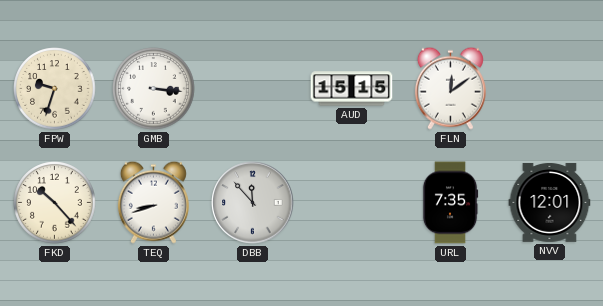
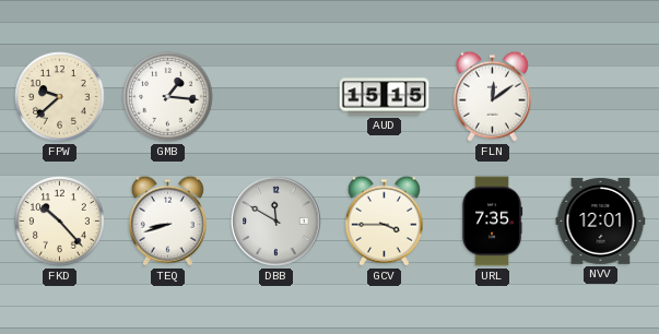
FPW: 9:33 -> 9:38
GMB: 3:16 -> 1:16
DBB: 11:53 -> 11:50
GCV: none -> 3:45
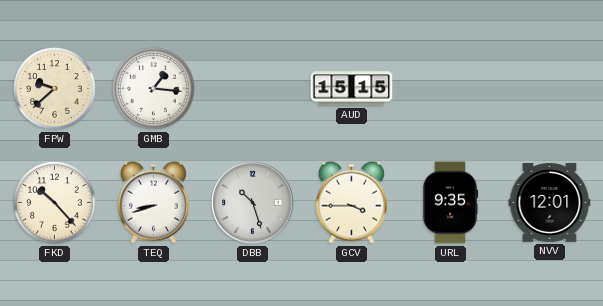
FLN: 12:09 -> none
DBB: 11:50 -> 10:27
URL: 7:35 -> 9:35
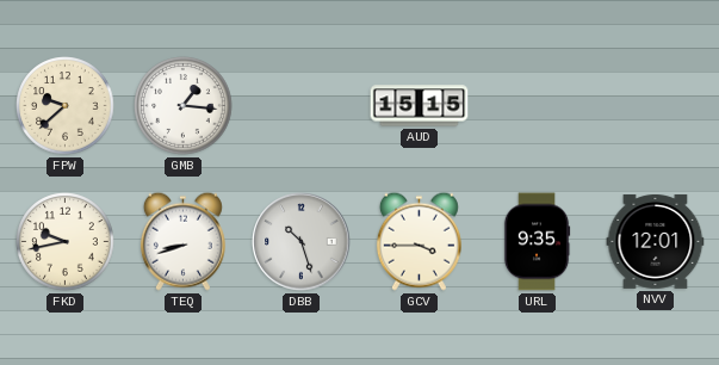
FKD: 10:23 -> 9:43
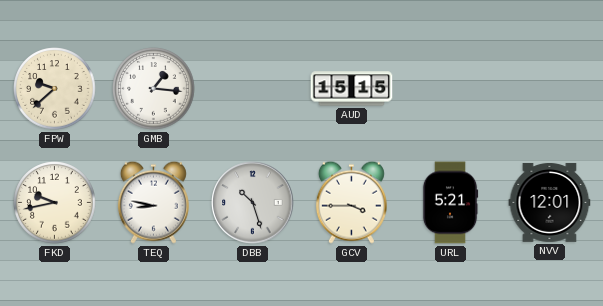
TEQ: 8:42 -> 8:47
URL: 9:35 -> 5:21
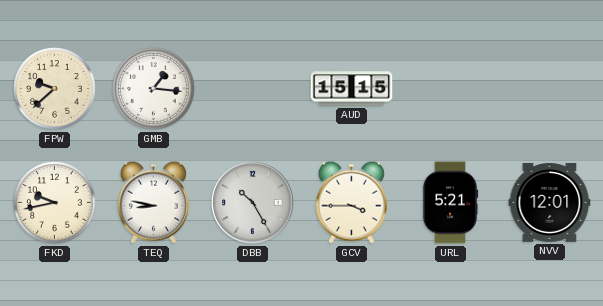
DBB: 10:27 -> 10:25
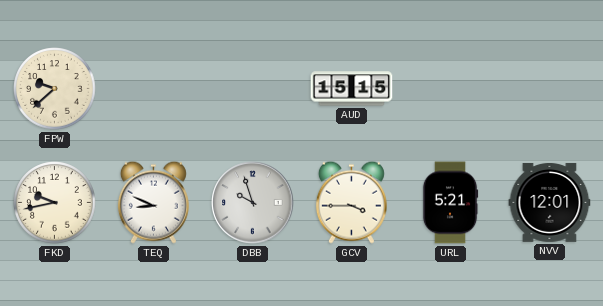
GMB: 1:16 -> none
TEQ: 8:47 -> 8:49
DBB: 10:25 -> 9:57
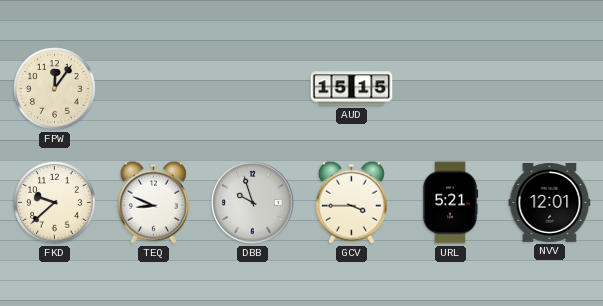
FPW: 9:38 -> 12:06
FKD: 9:43 -> 9:38
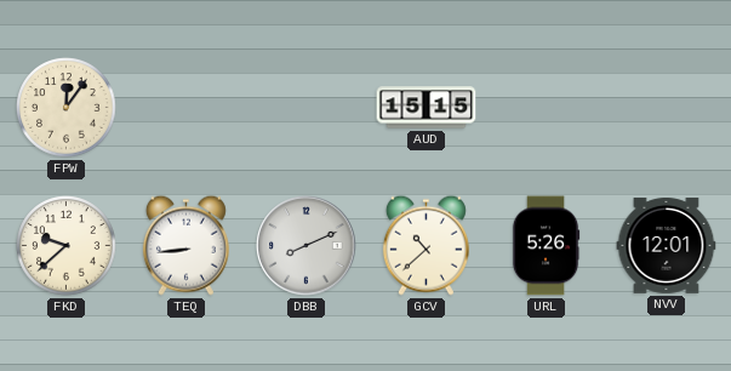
TEQ: 8:49 -> 8:44
DBB: 9:57 -> 8:11
GCV: 3:45 -> 10:38
URL: 5:21 -> 5:26
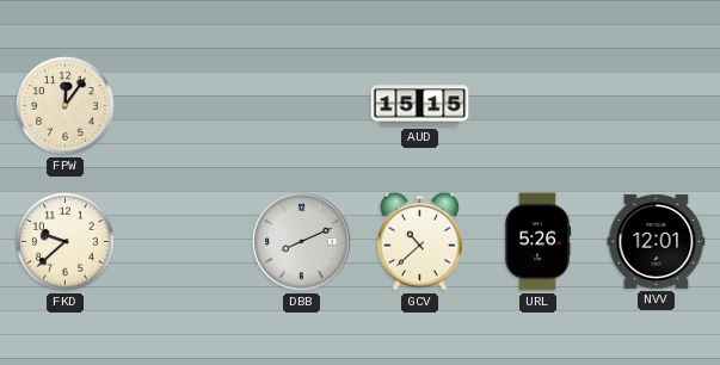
TEQ: 8:44 -> none
